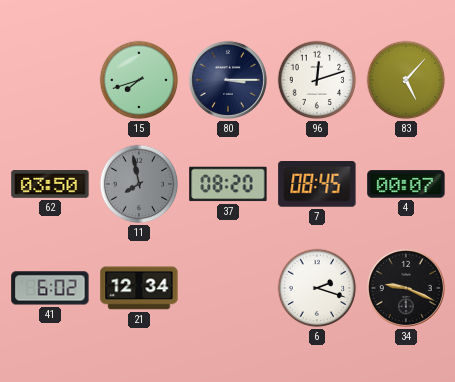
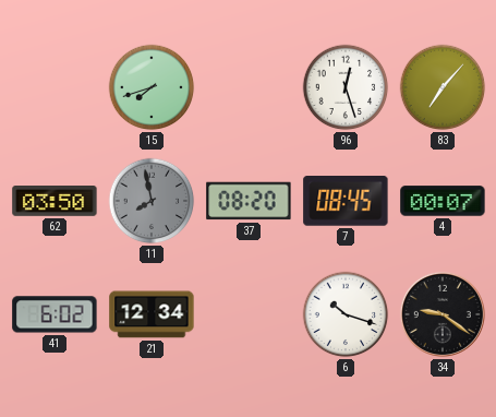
80: 3:15 -> none
96: 12:12 -> 12:27
83: 5:07 -> 7:07
6: 2:18 -> 10:18
34: 9:19 -> 9:21
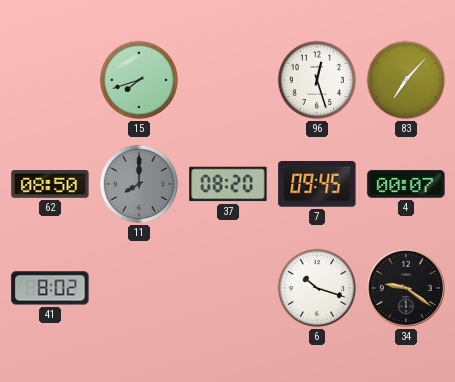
62: 03:50 -> 08:50
11: 7:58 -> 8:00
7: 08:45 -> 09:45
41: 6:02 -> 8:02
21: 12:34 -> none
